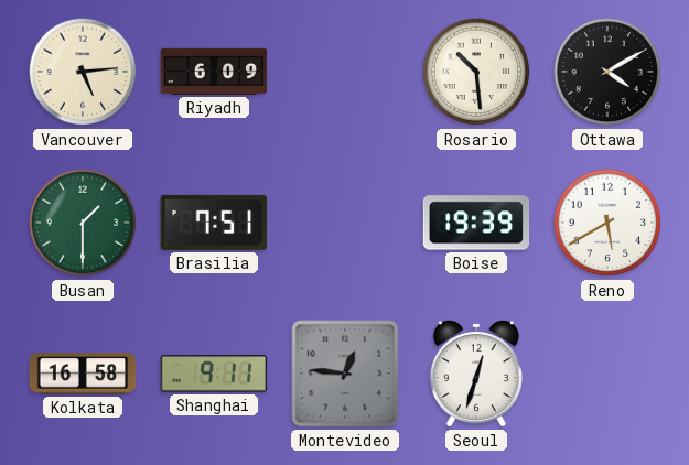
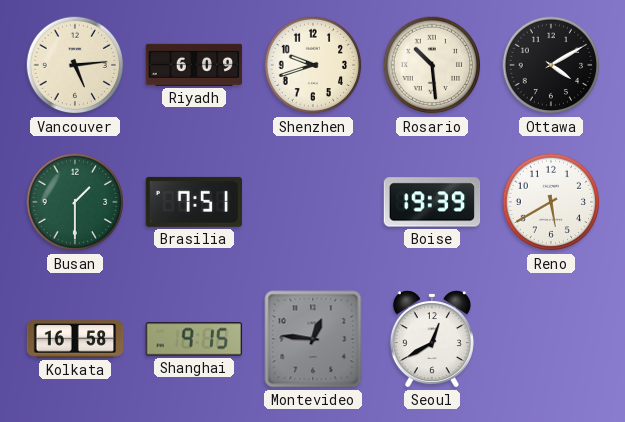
Shenzhen: none -> 9:42
Shanghai: 9:11 -> 9:15
Seoul: 12:33 -> 12:40
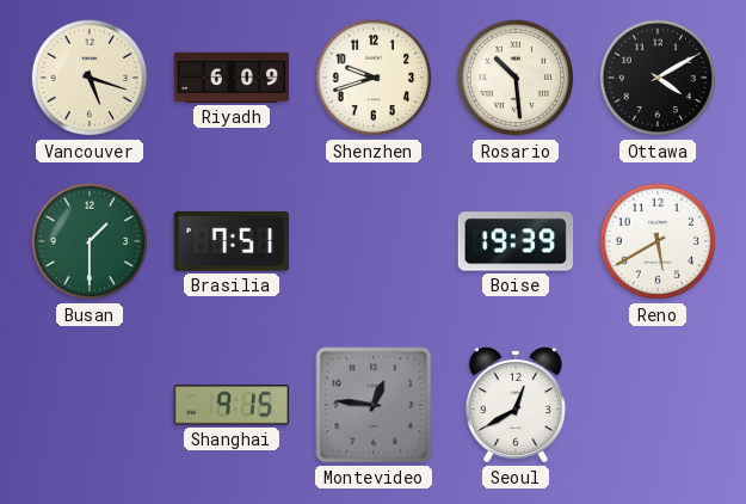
Vancouver: 5:14 -> 5:18
Kolkata: 16:58 -> none
